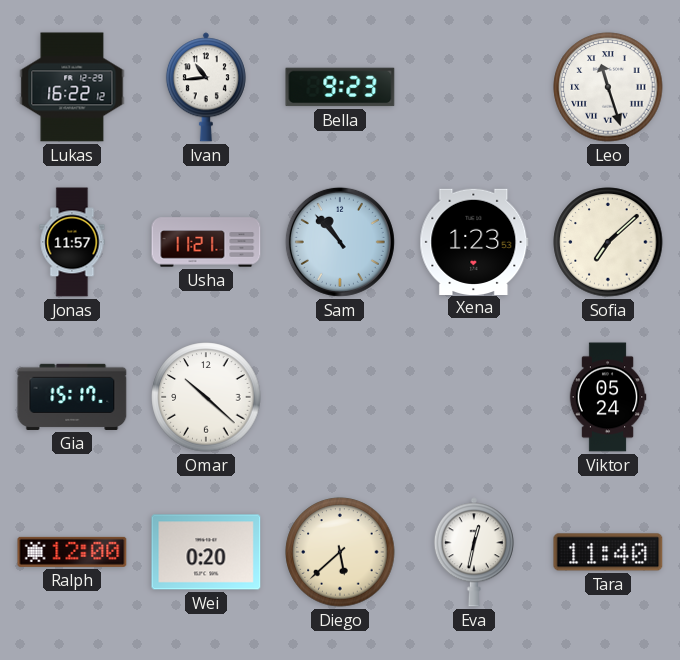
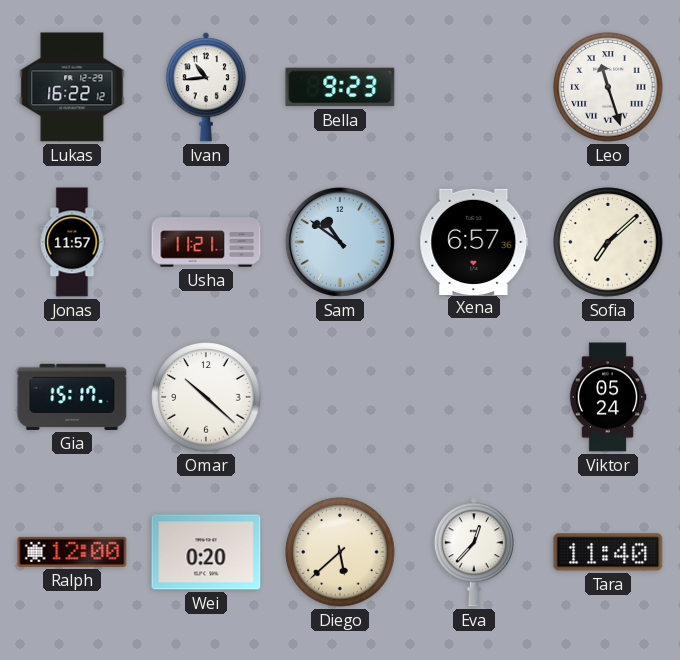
Sam: 10:53 -> 10:51
Xena: 1:23 -> 6:57
Eva: 12:32 -> 12:37
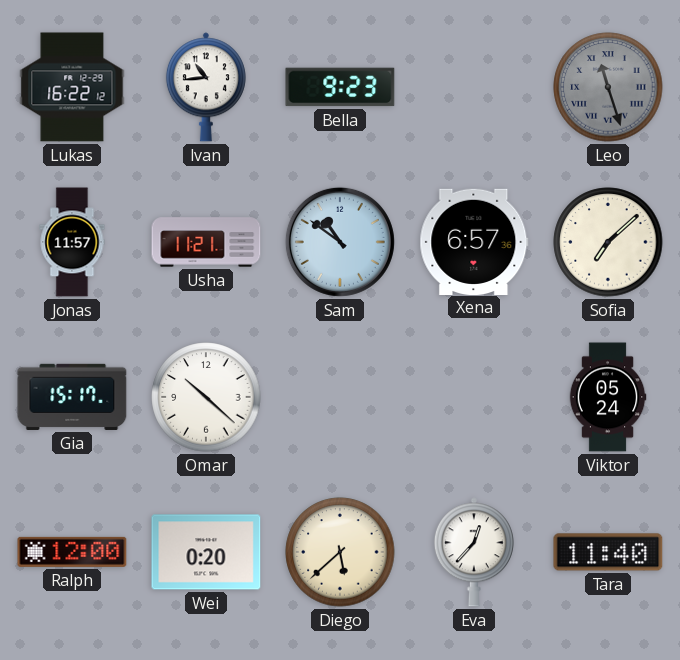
Leo dial: white -> grey
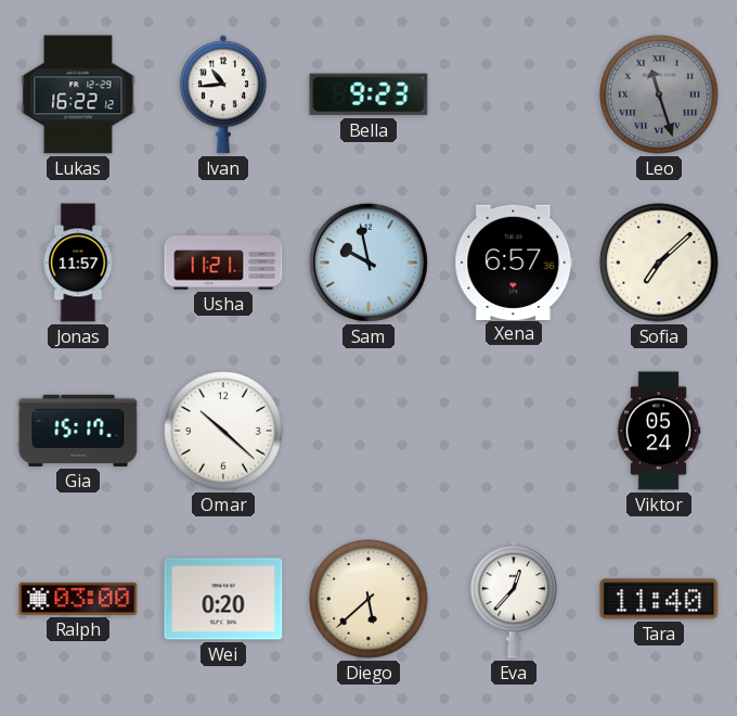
Sam: 10:51 -> 9:58
Ralph: 12:00 -> 03:00
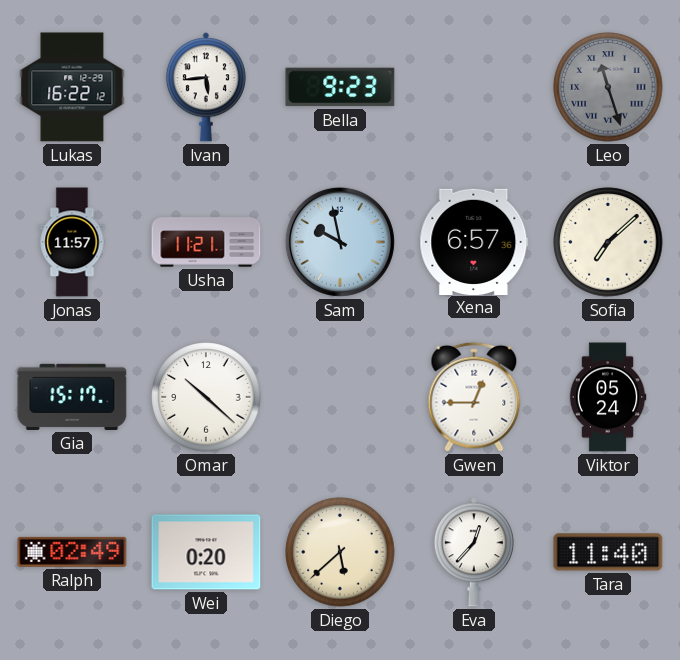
Ivan: 10:44 -> 5:44
Gwen: none -> 12:45
Ralph: 03:00 -> 02:49
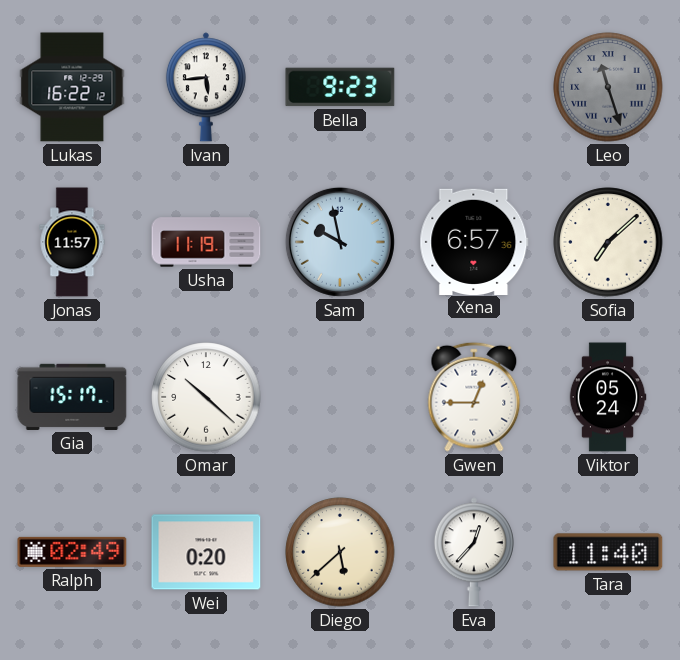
Usha: 11:21 -> 11:19
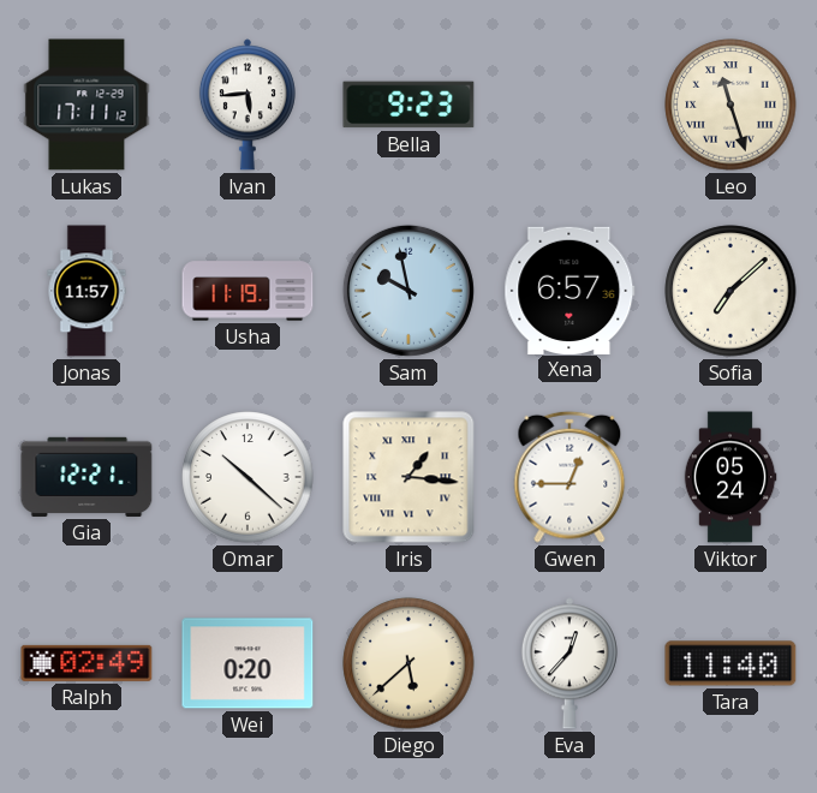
Lukas: 16:22 -> 17:11
Leo dial: grey -> cream
Gia: 15:17 -> 12:21
Iris: none -> 1:16
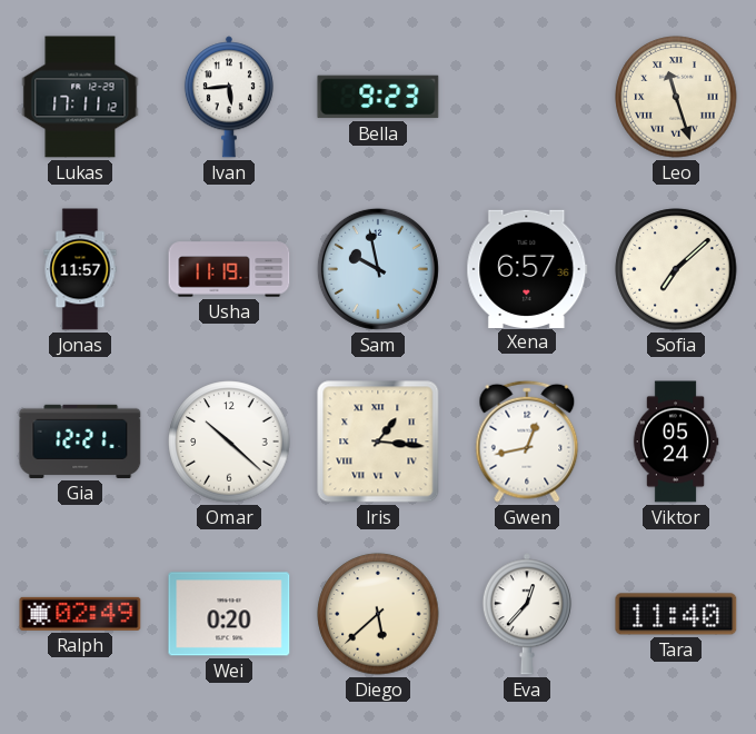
Gwen: 12:45 -> 12:43
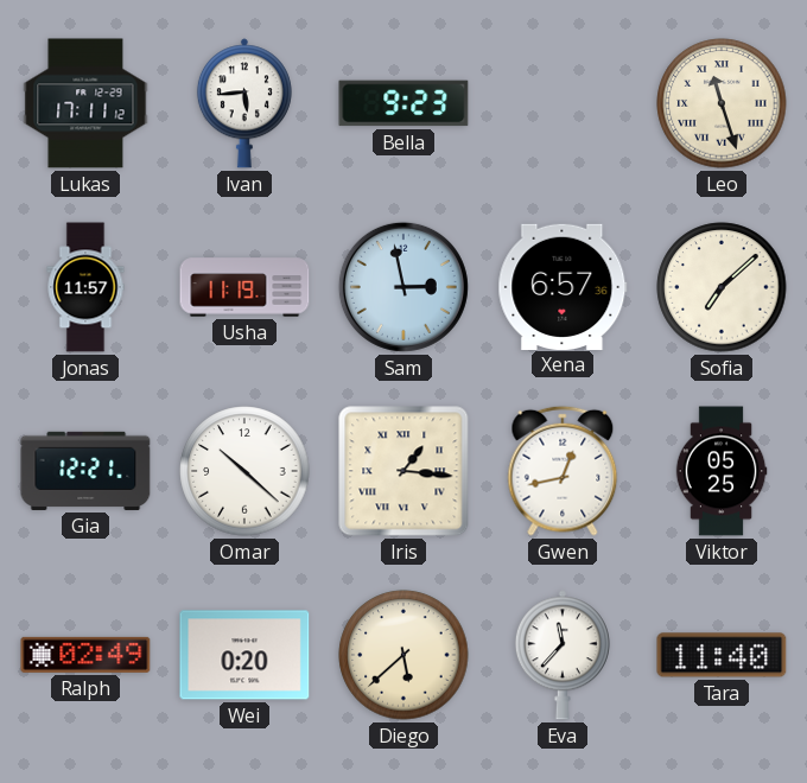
Sam: 9:58 -> 2:58
Viktor: 05:24 -> 05:25
Eva: 12:37 -> 11:37
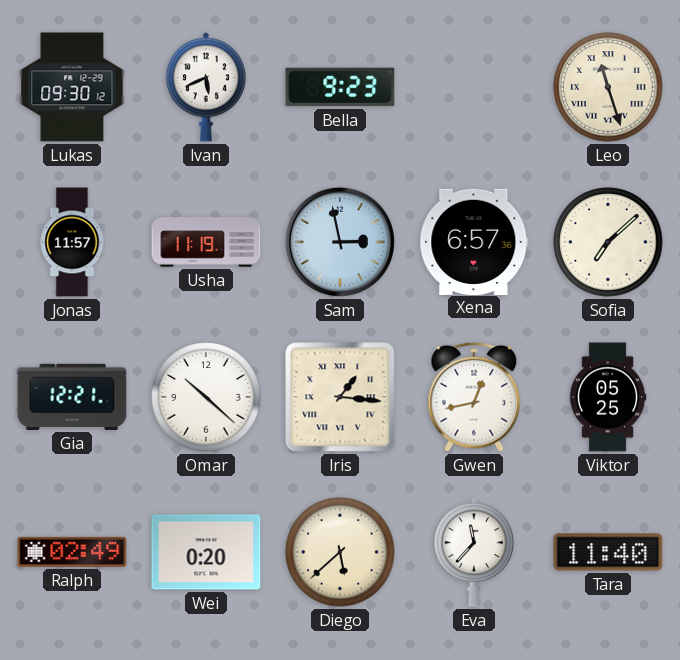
Lukas: 17:11 -> 09:30
Ivan: 5:44 -> 5:41
